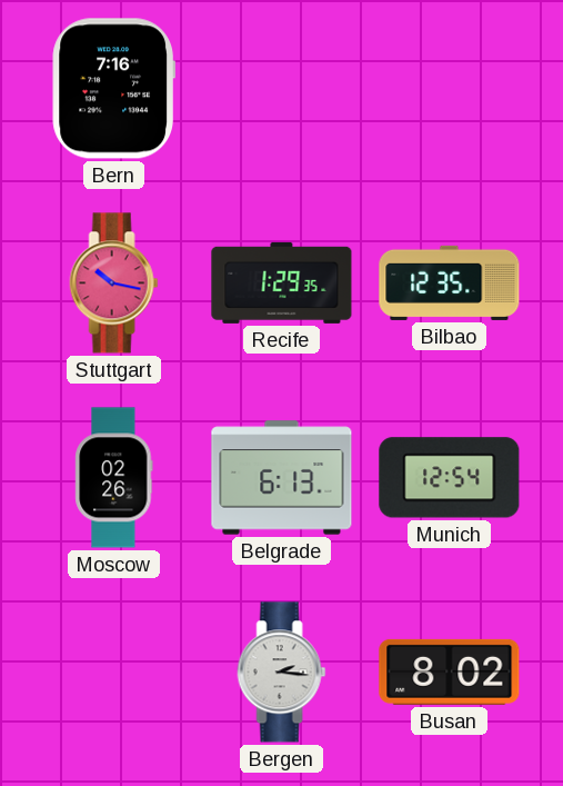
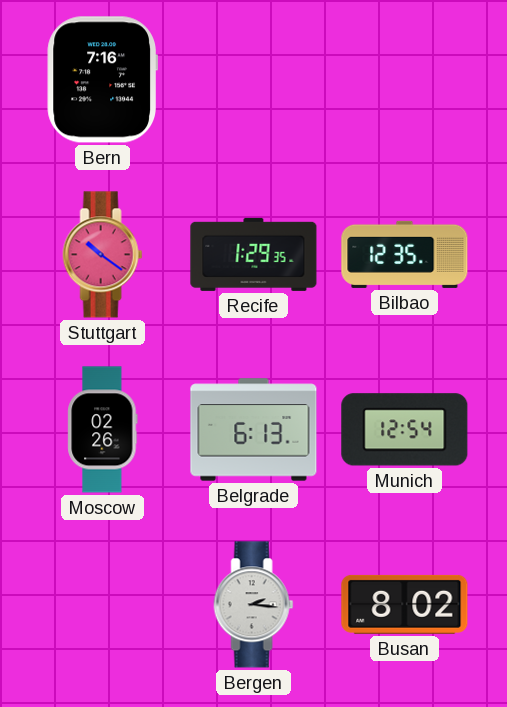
Stuttgart: 10:17 -> 10:21
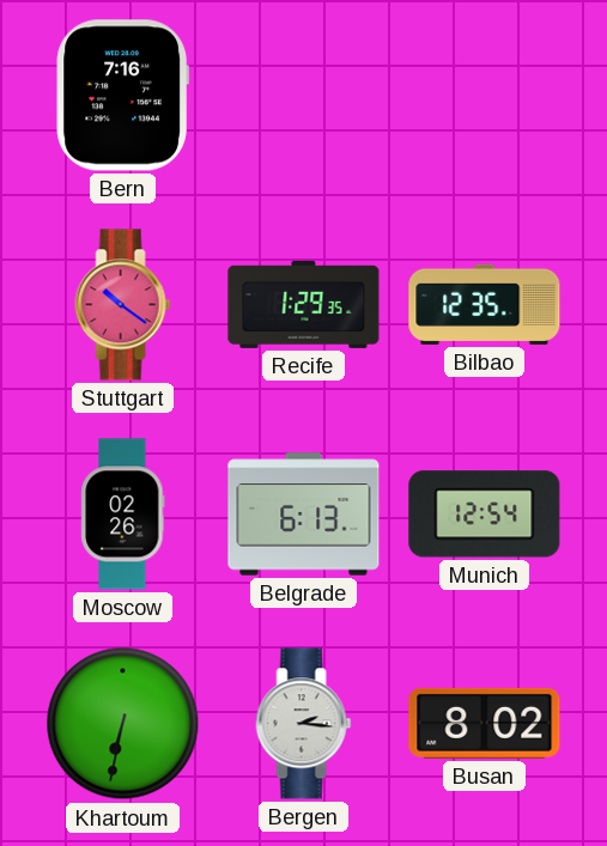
Khartoum: none -> 6:32
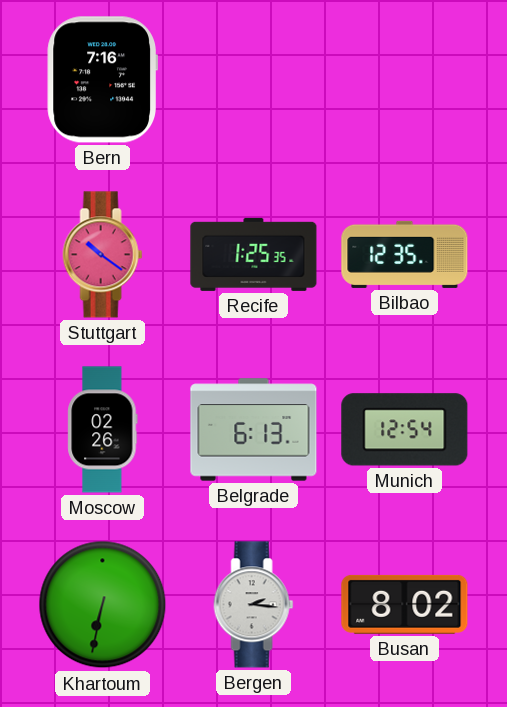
Recife: 1:29 -> 1:25
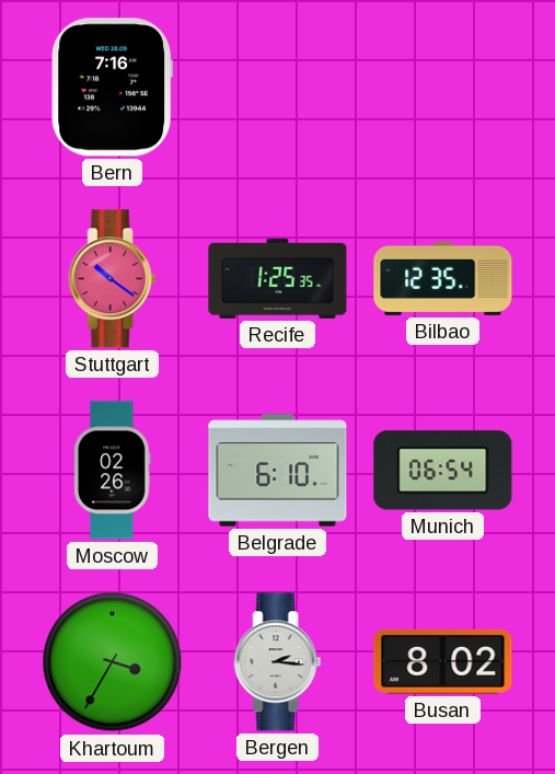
Belgrade: 6:13 -> 6:10
Munich: 12:54 -> 06:54
Khartoum: 6:32 -> 3:35
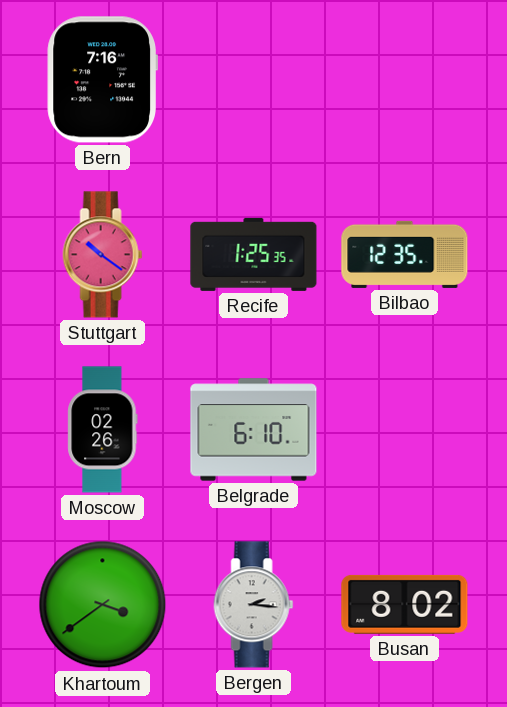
Munich: 06:54 -> none
Khartoum: 3:35 -> 3:39
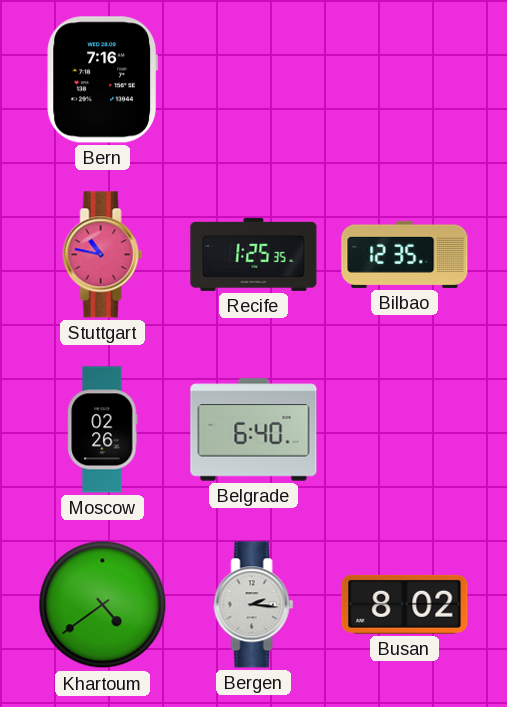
Stuttgart: 10:21 -> 10:47
Belgrade: 6:10 -> 6:40
Khartoum: 3:39 -> 4:39
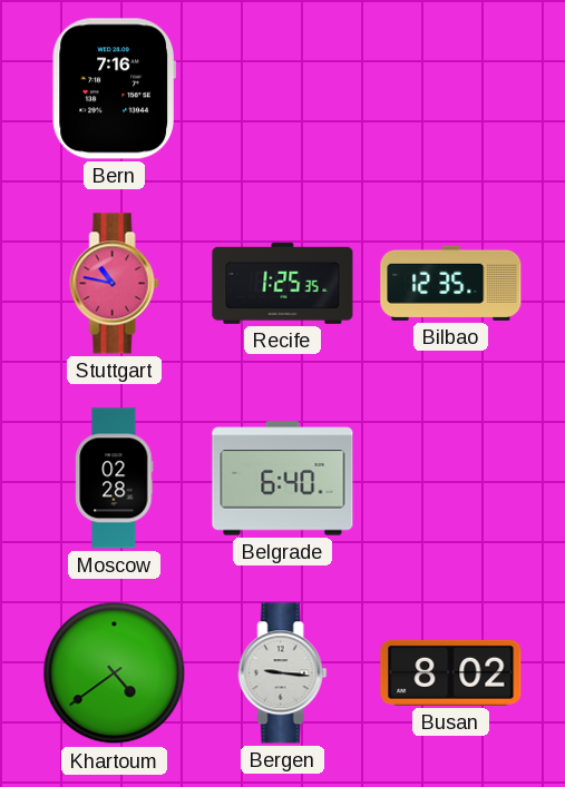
Moscow: 02:26 -> 02:28
Bergen: 2:16 -> 9:16
